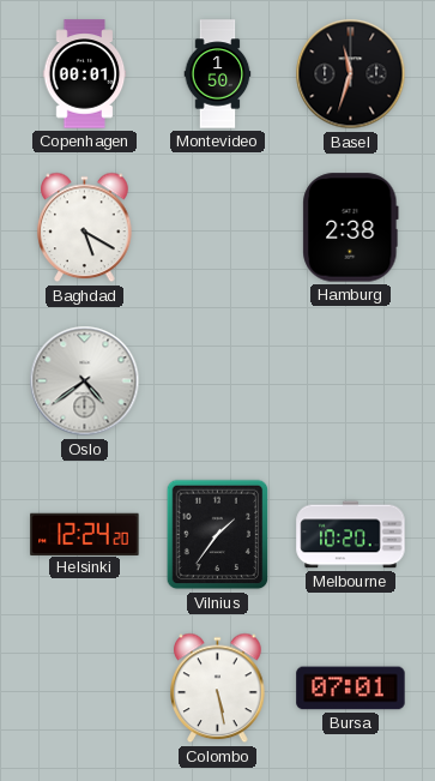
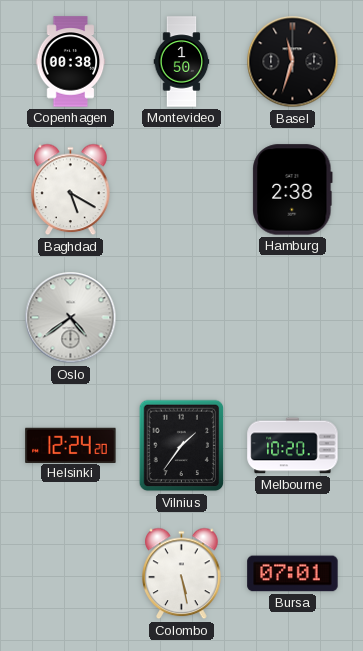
Copenhagen: 00:01 -> 00:38
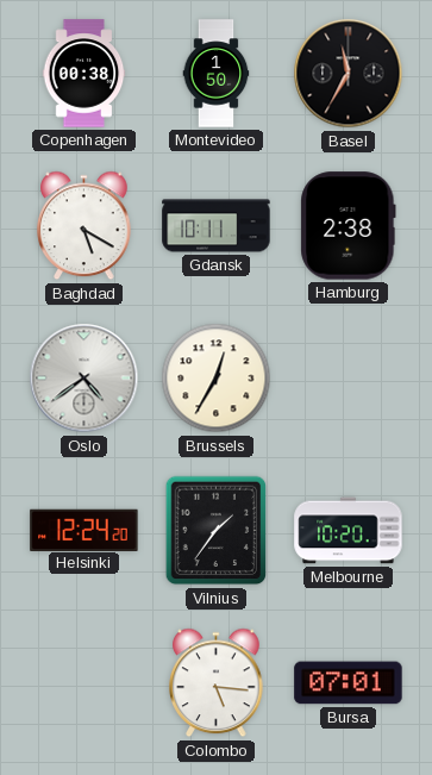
Basel: 11:33 -> 11:35
Gdansk: none -> 10:11
Brussels: none -> 12:35
Colombo: 5:28 -> 5:16
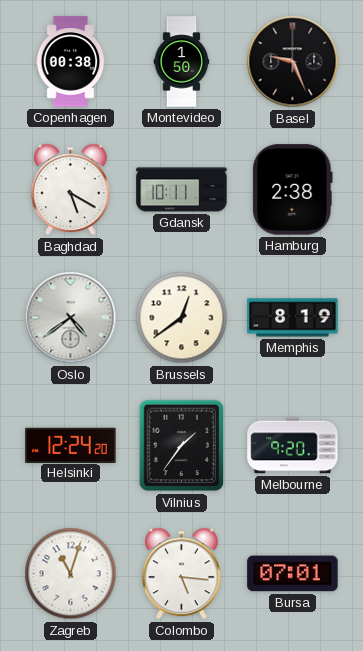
Basel: 11:35 -> 9:26
Brussels: 12:35 -> 12:39
Memphis: none -> 8:19
Melbourne: 10:20 -> 9:20
Zagreb: none -> 11:03
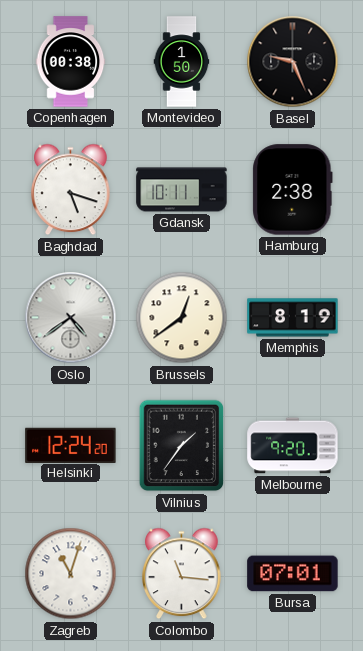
Baghdad: 5:20 -> 5:18
Colombo: 5:16 -> 11:16
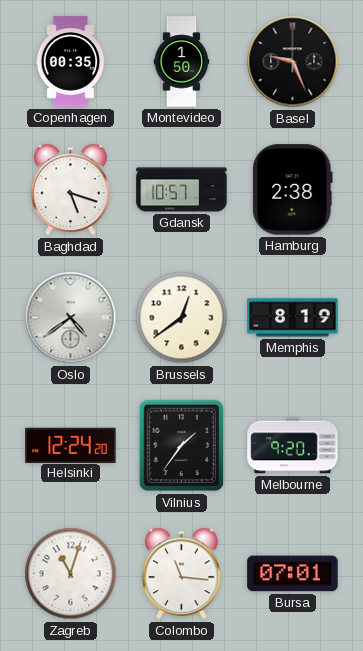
Copenhagen: 00:38 -> 00:35
Gdansk: 10:11 -> 10:57
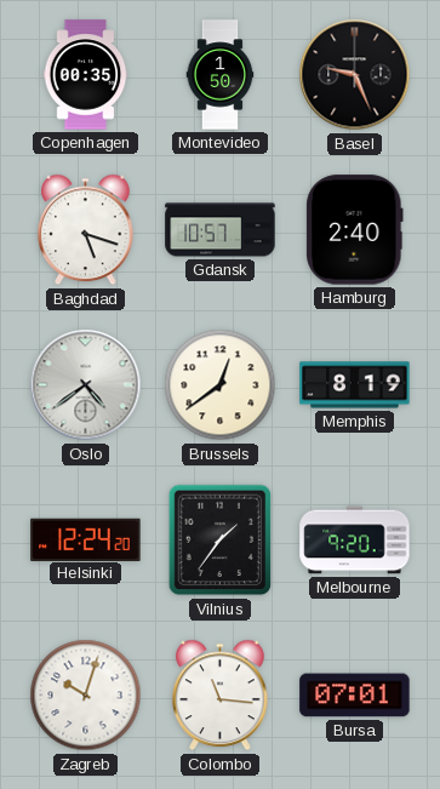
Hamburg: 2:38 -> 2:40
Zagreb: 11:03 -> 10:03
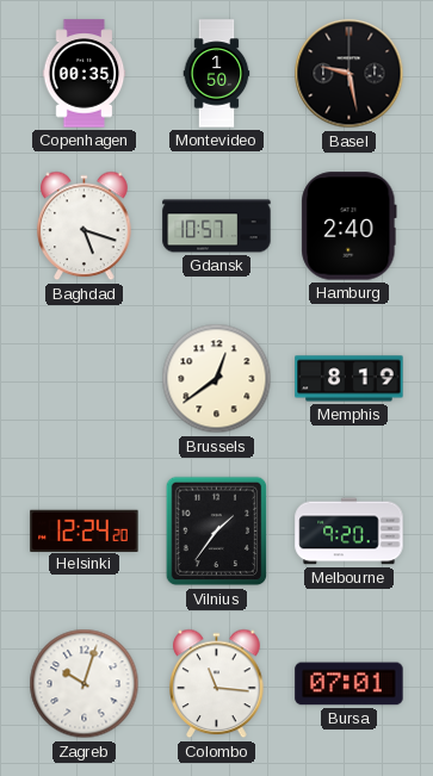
Basel: 9:26 -> 9:28
Oslo: 4:39 -> none
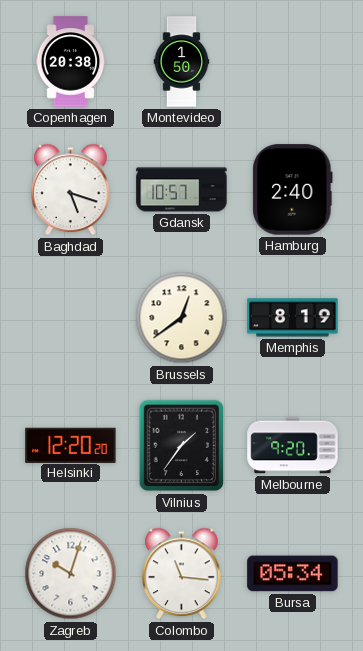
Copenhagen: 00:35 -> 20:38
Basel: 9:28 -> none
Helsinki: 12:24 -> 12:20
Bursa: 07:01 -> 05:34
